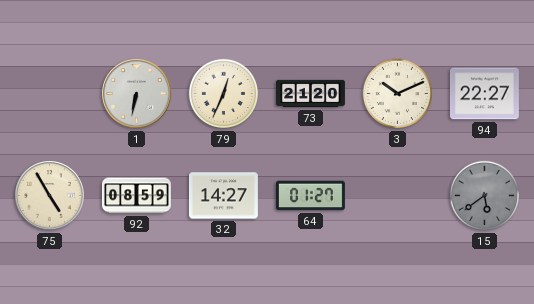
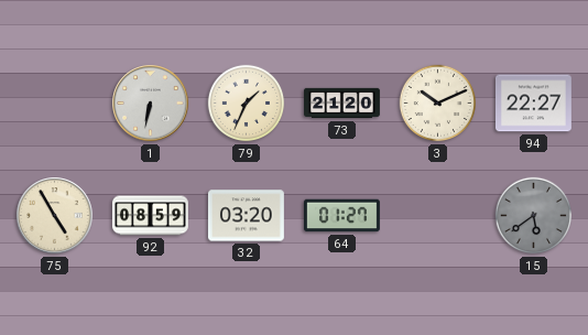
79: 12:34 -> 1:34
32: 14:27 -> 03:20
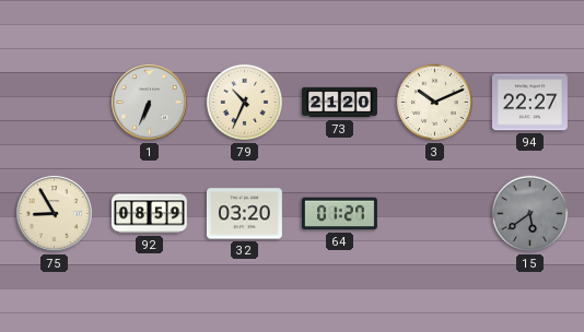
1: 6:32 -> 6:34
79: 1:34 -> 10:34
75: 4:55 -> 8:55
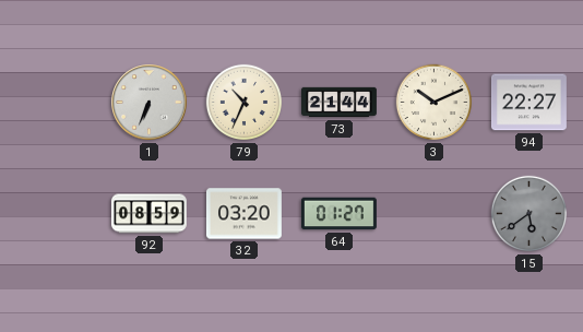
73: 21:20 -> 21:44
75: 8:55 -> none
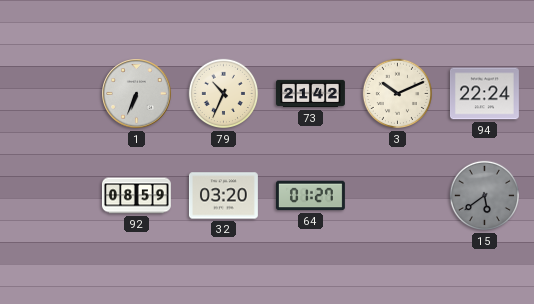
73: 21:44 -> 21:42
94: 22:27 -> 22:24
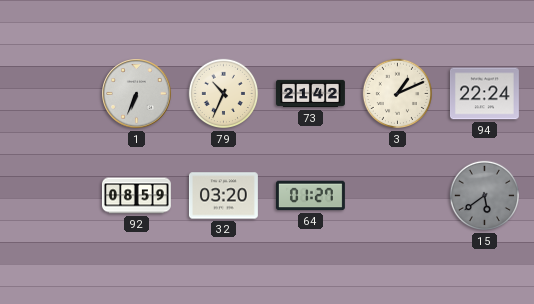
3: 10:11 -> 1:11
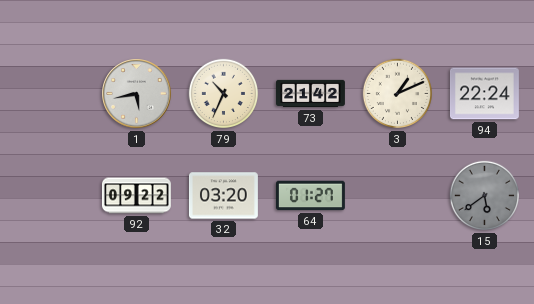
1: 6:34 -> 5:43
92: 08:59 -> 09:22
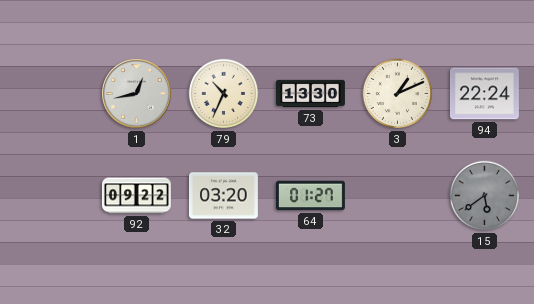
1: 5:43 -> 12:43
73: 21:42 -> 13:30
